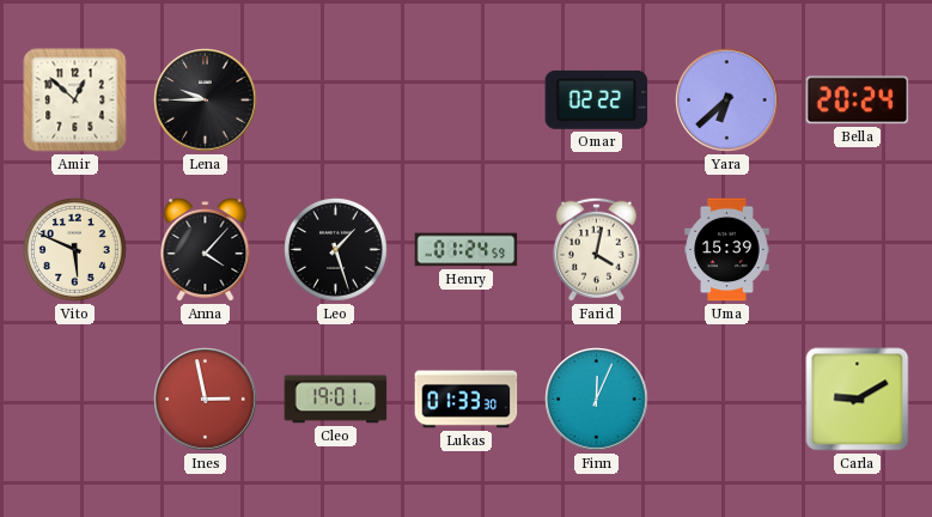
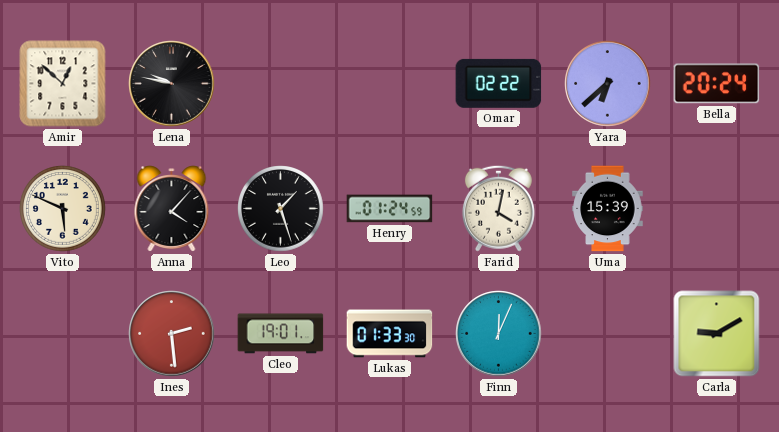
Lena: 9:45 -> 9:47
Ines: 2:58 -> 2:29
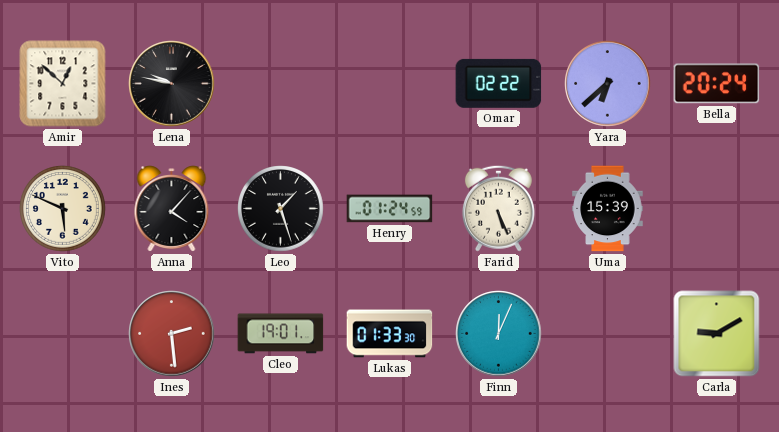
Farid: 4:02 -> 5:26
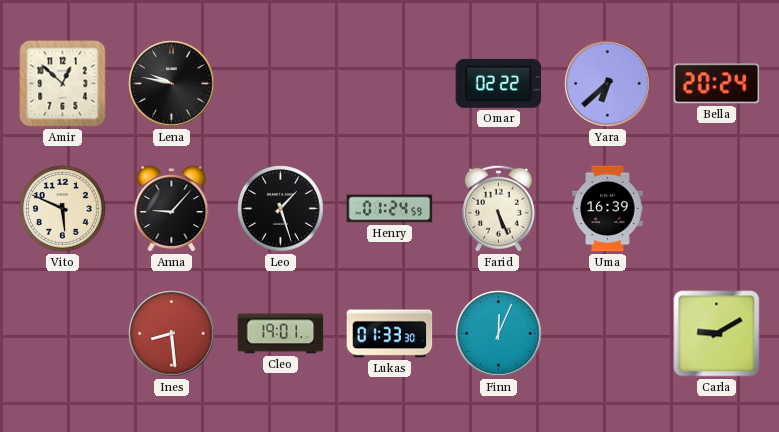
Anna: 4:07 -> 9:07
Uma: 15:39 -> 16:39
Ines: 2:29 -> 8:29
